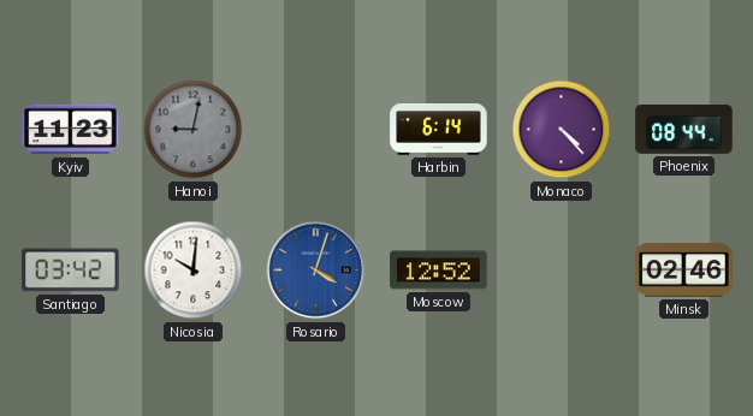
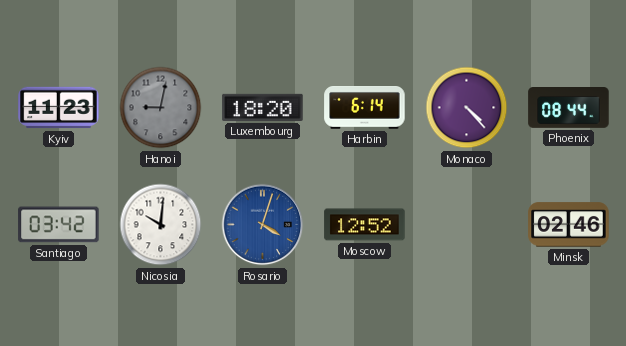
Luxembourg: none -> 18:20
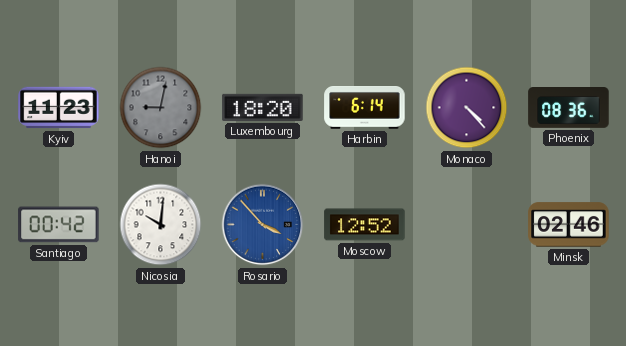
Phoenix: 08:44 -> 08:36
Santiago: 03:42 -> 00:42
Rosario: 4:03 -> 3:53
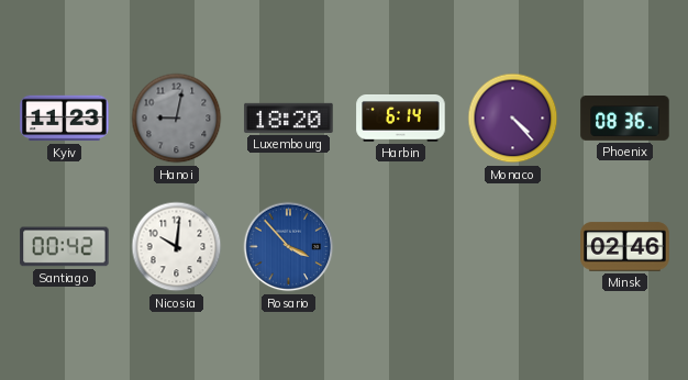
Moscow: 12:52 -> none
